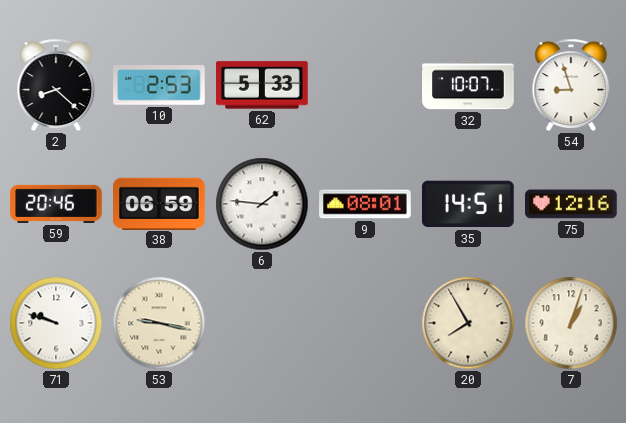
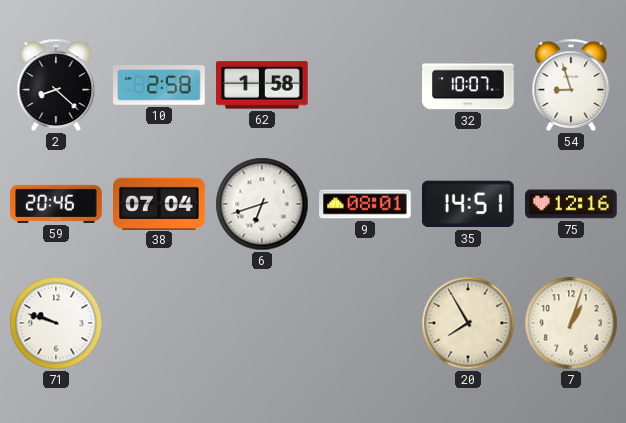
10: 2:53 -> 2:58
62: 5:33 -> 1:58
38: 06:59 -> 07:04
6: 1:46 -> 6:42
53: 9:17 -> none
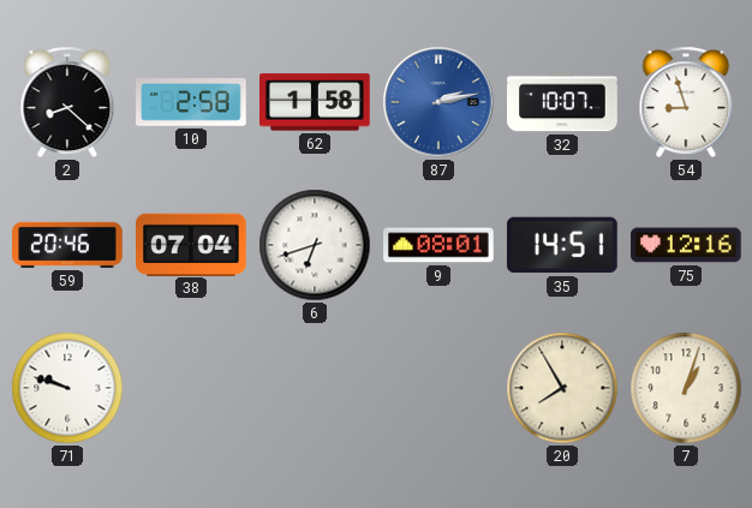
87: none -> 2:13
